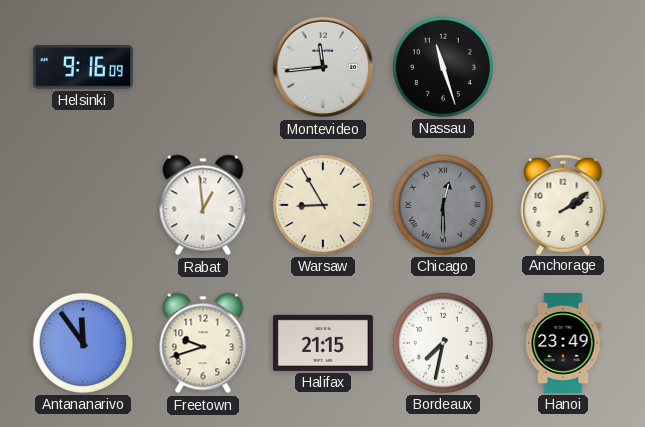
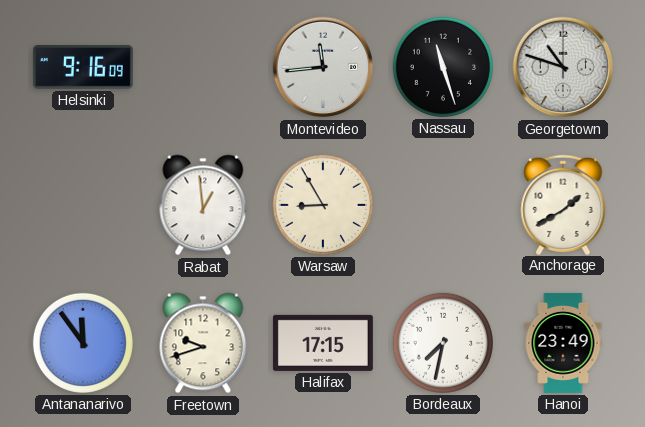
Georgetown: none -> 10:48
Chicago: 12:30 -> none
Anchorage: 2:09 -> 1:40
Halifax: 21:15 -> 17:15
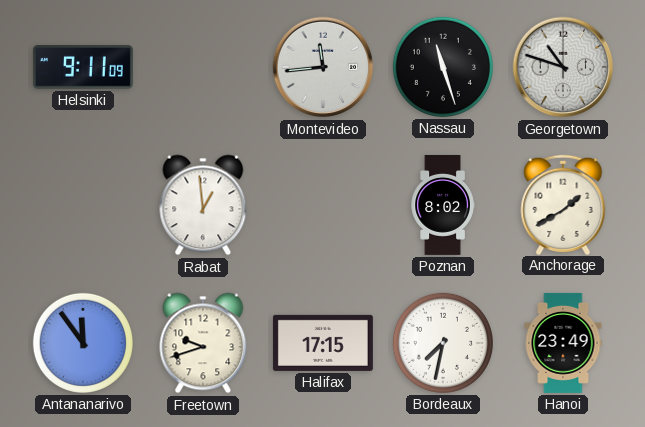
Helsinki: 9:16 -> 9:11
Warsaw: 8:55 -> none
Poznan: none -> 8:02
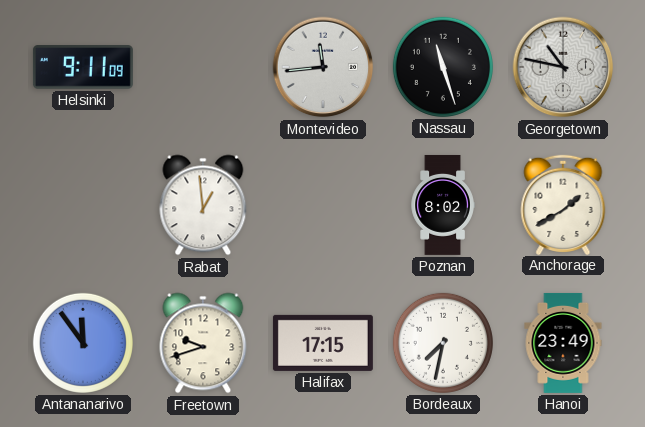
Georgetown: 10:48 -> 10:47
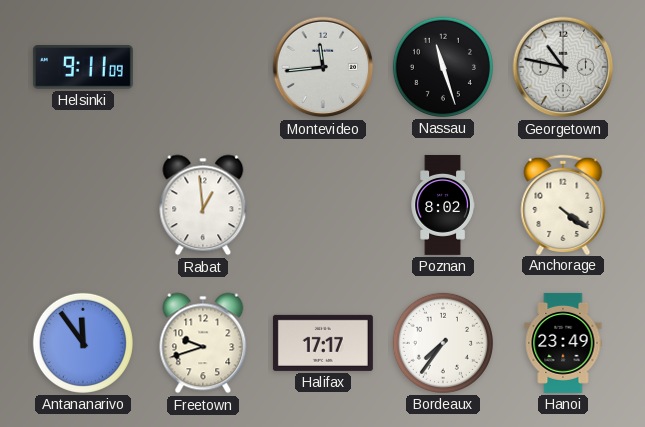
Anchorage: 1:40 -> 4:21
Halifax: 17:15 -> 17:17
Bordeaux: 7:32 -> 7:36
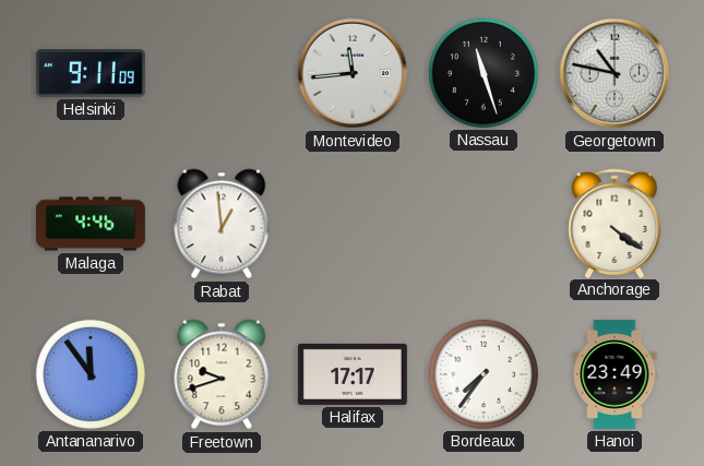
Malaga: none -> 4:46
Poznan: 8:02 -> none
